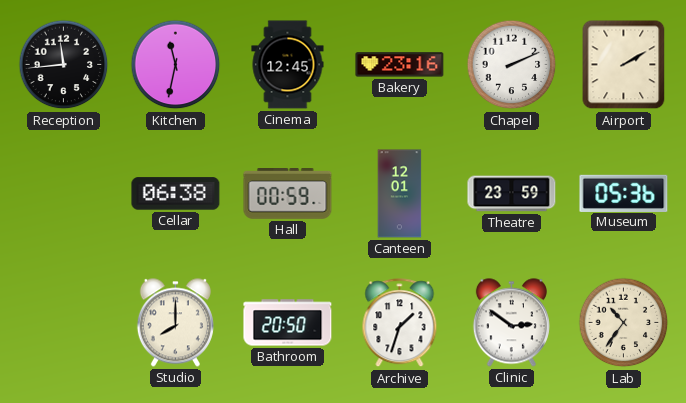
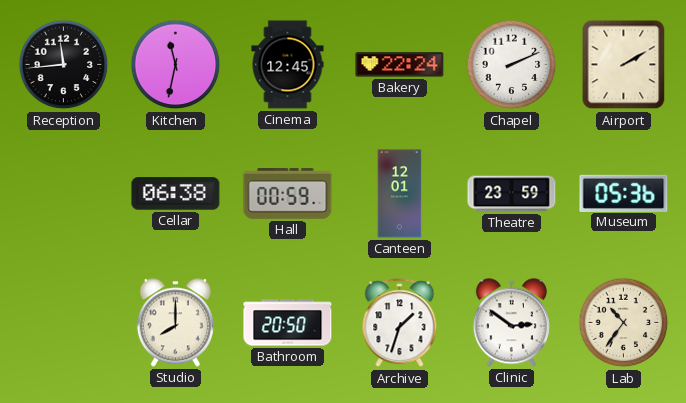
Bakery: 23:16 -> 22:24
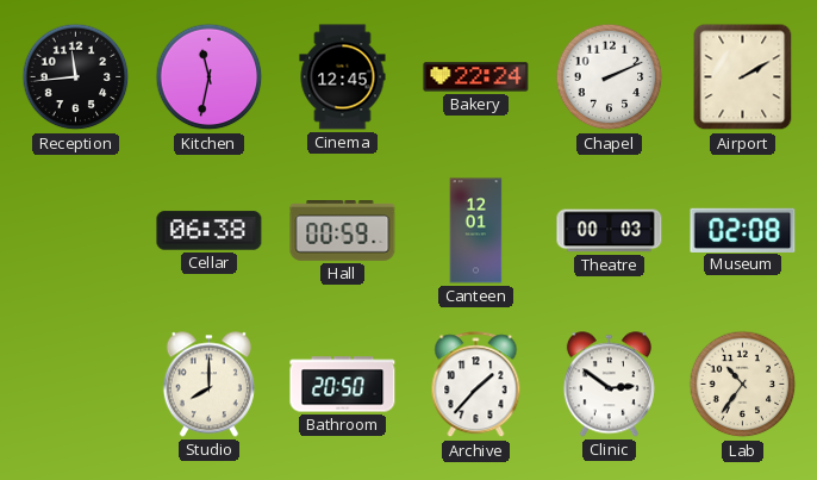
Theatre: 23:59 -> 00:03
Museum: 05:36 -> 02:08
Archive: 1:33 -> 1:37
